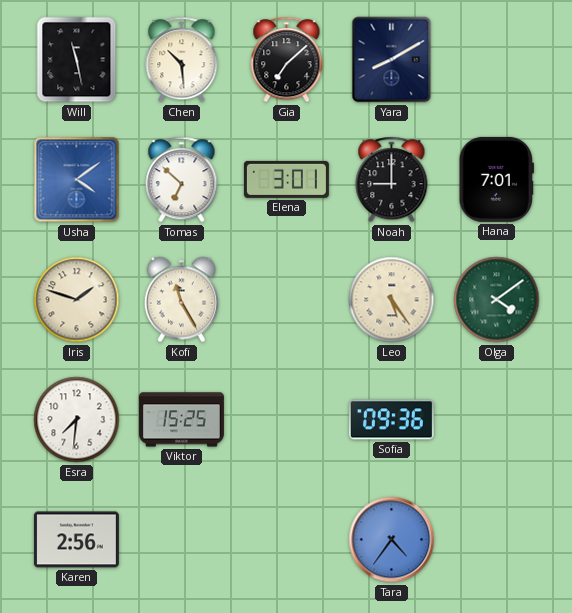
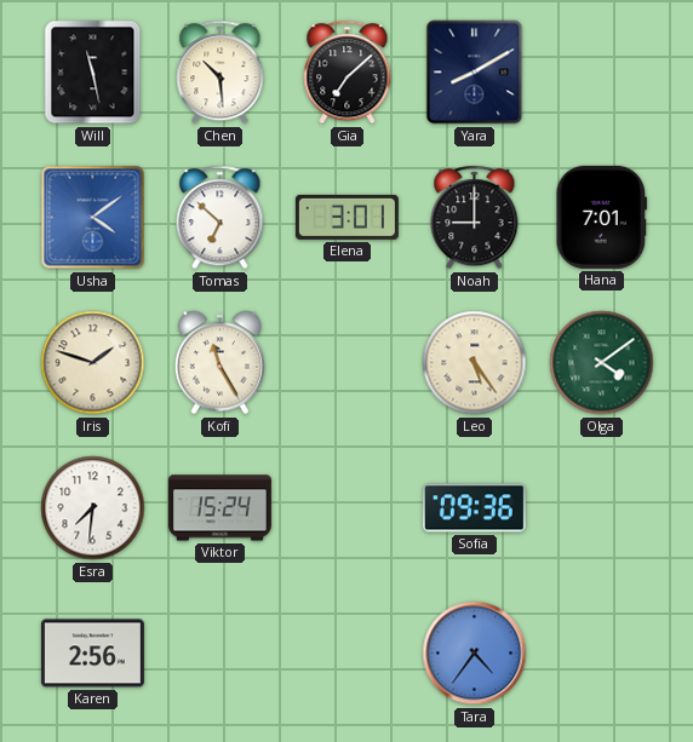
Viktor: 15:25 -> 15:24
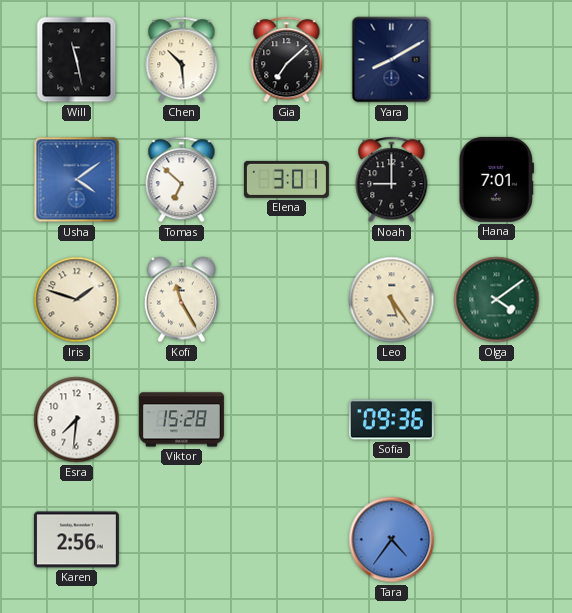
Viktor: 15:24 -> 15:28
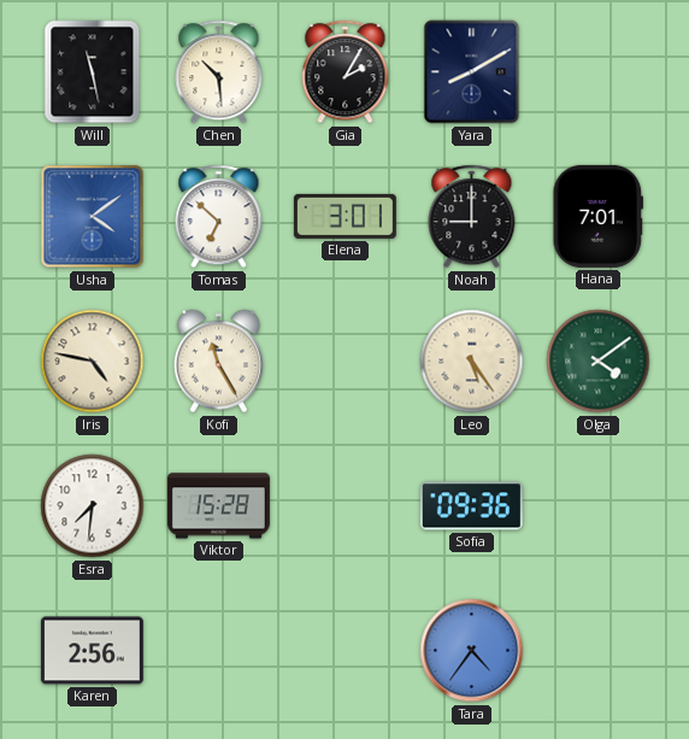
Gia: 7:08 -> 2:05
Iris: 1:48 -> 4:47
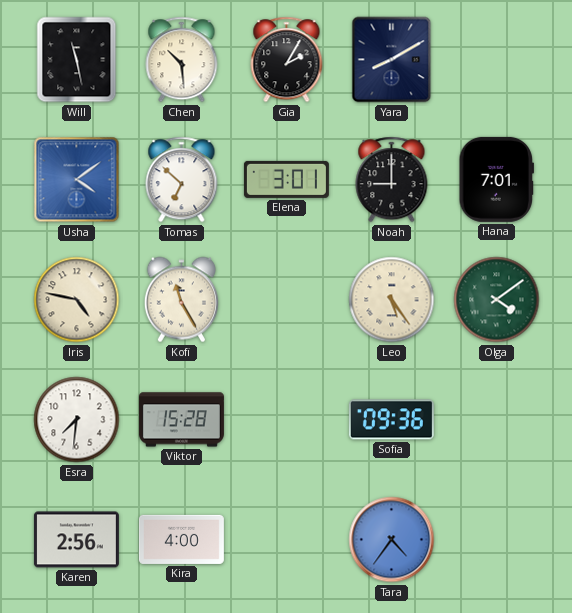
Kira: none -> 4:00
